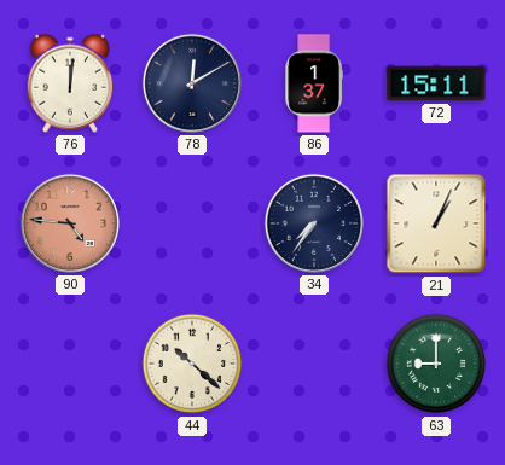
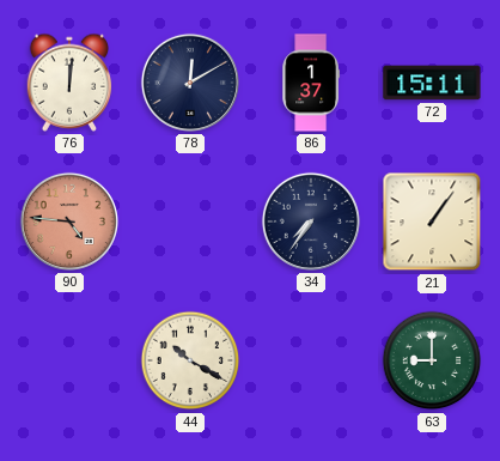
21: 1:04 -> 1:06
44: 10:22 -> 10:20
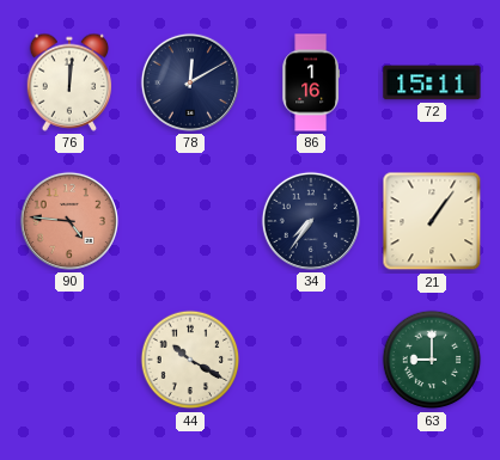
86: 1:37 -> 1:16
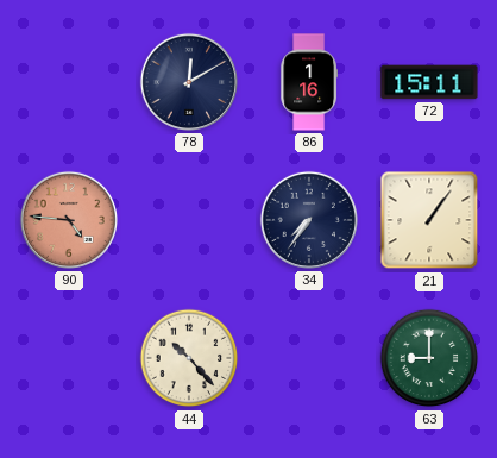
76: 12:01 -> none
44: 10:20 -> 10:23
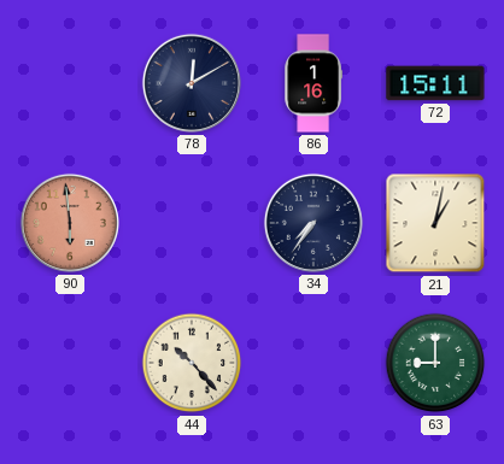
90: 4:46 -> 5:59
21: 1:06 -> 1:02
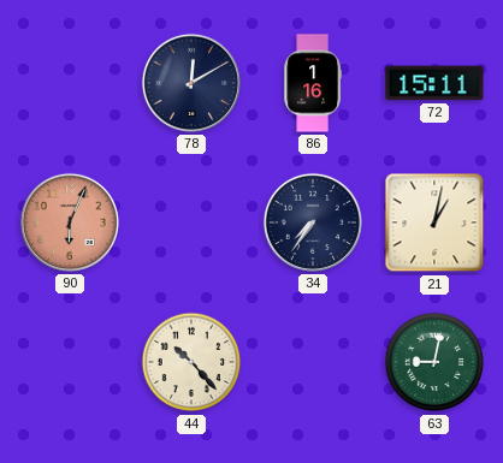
90: 5:59 -> 6:04
63: 9:00 -> 9:02
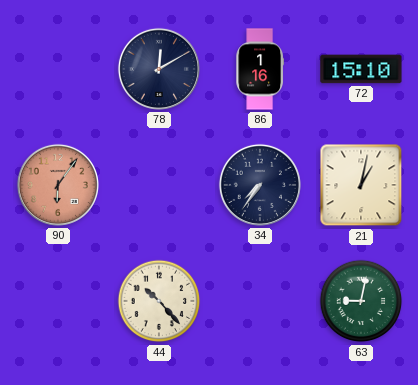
72: 15:11 -> 15:10
90: 6:04 -> 6:06
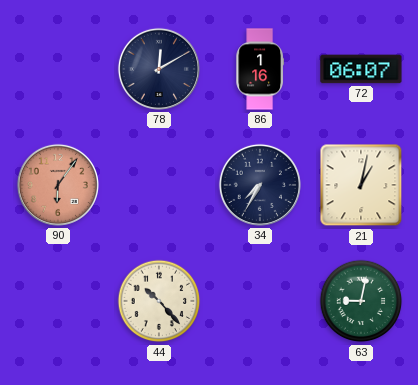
72: 15:10 -> 06:07
34: 7:36 -> 7:35
